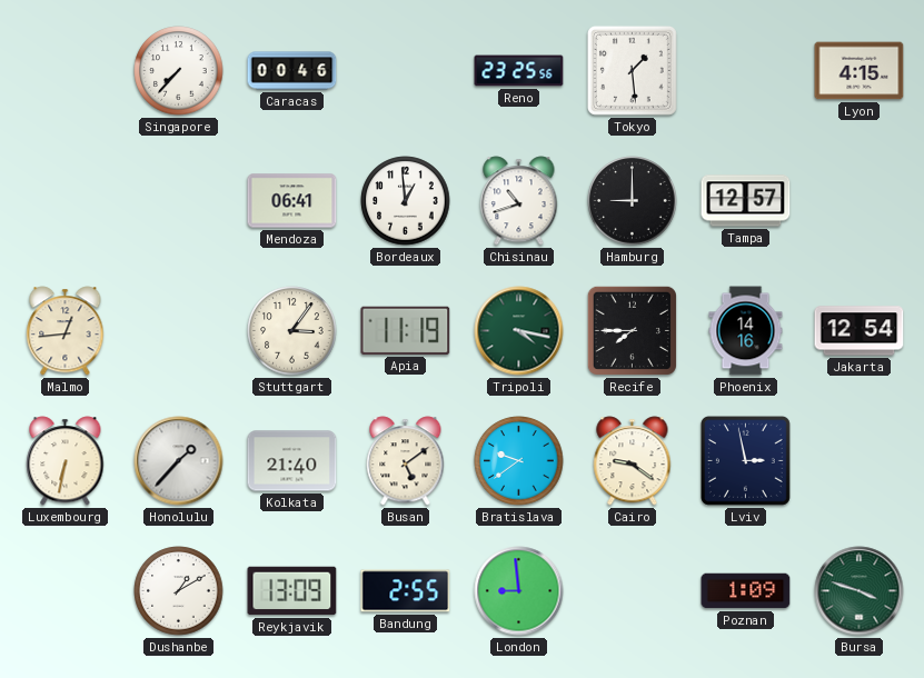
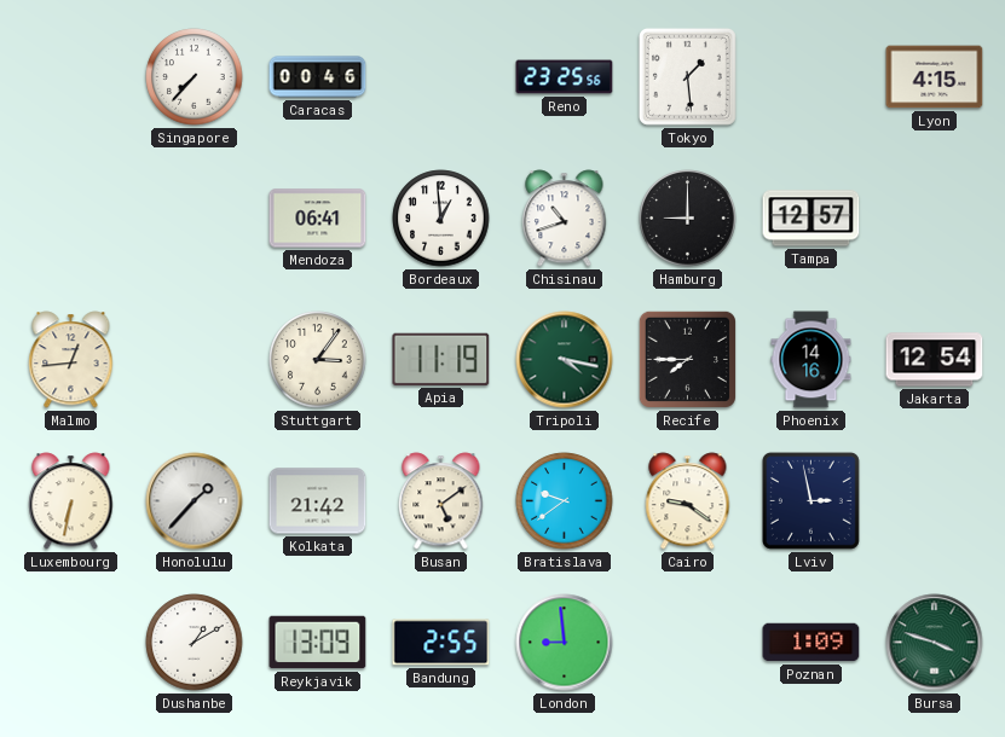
Kolkata: 21:40 -> 21:42
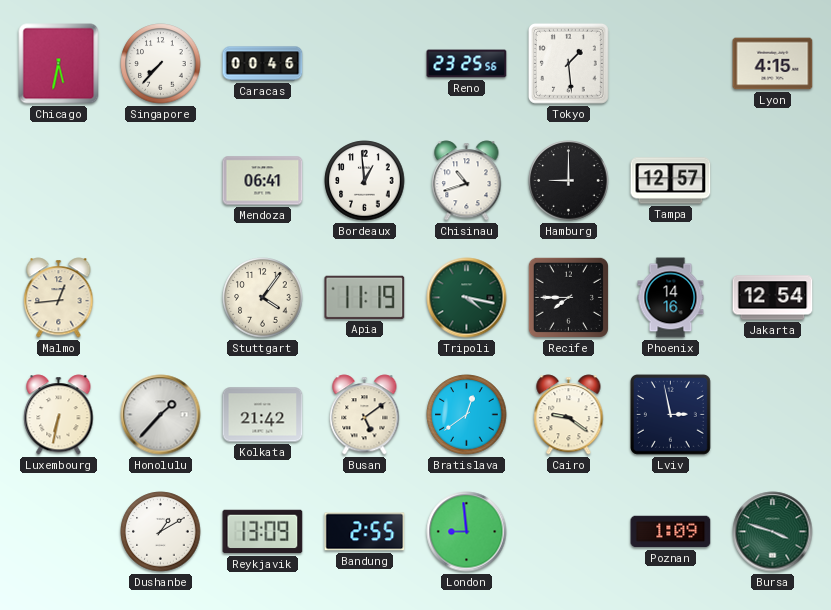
Chicago: none -> 5:32
Stuttgart: 3:06 -> 4:06
Bratislava: 9:39 -> 12:39
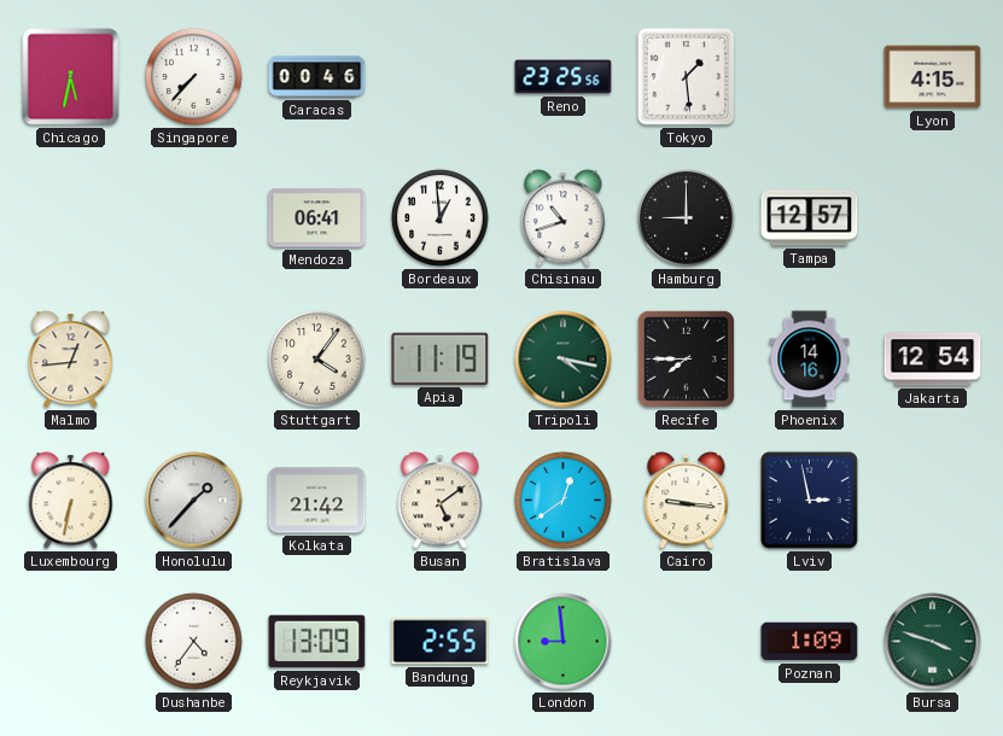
Cairo: 9:21 -> 9:16
Dushanbe: 1:10 -> 4:36
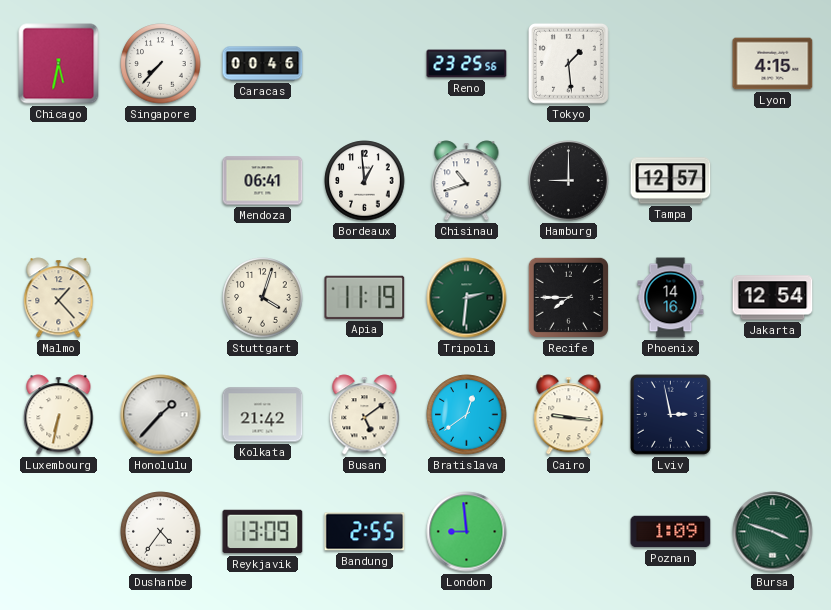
Malmo: 12:44 -> 1:23
Stuttgart: 4:06 -> 4:03
Tripoli: 4:17 -> 2:31
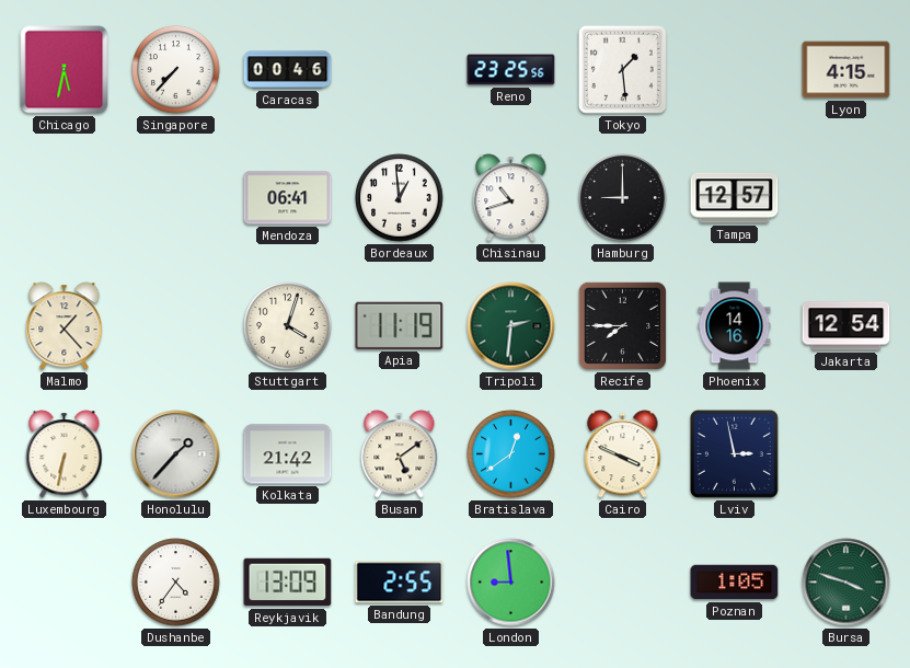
Cairo: 9:16 -> 3:49
Poznan: 1:09 -> 1:05
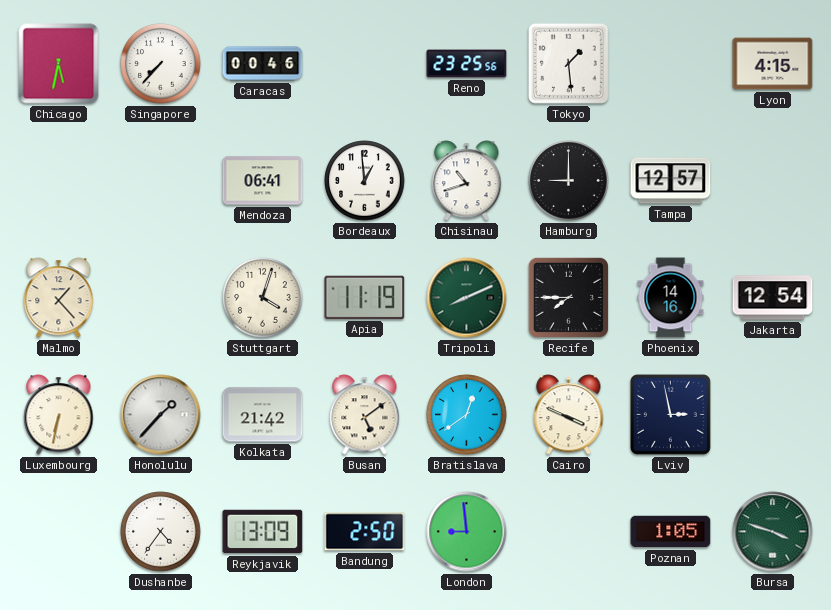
Tripoli: 2:31 -> 8:11
Bandung: 2:55 -> 2:50
